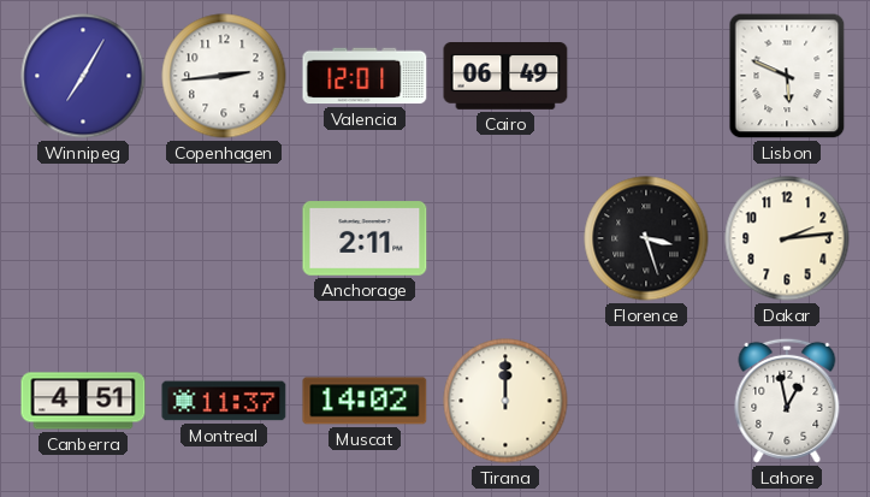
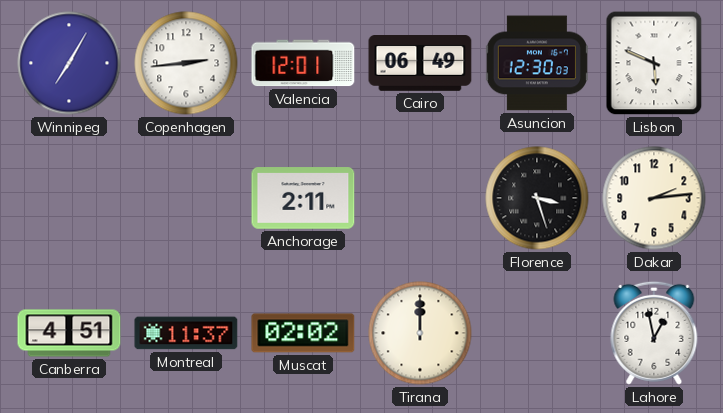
Asuncion: none -> 12:30
Muscat: 14:02 -> 02:02
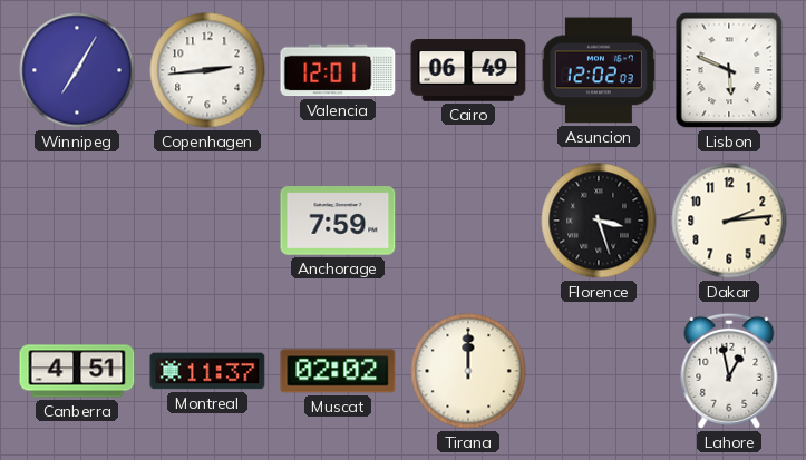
Asuncion: 12:30 -> 12:02
Anchorage: 2:11 -> 7:59
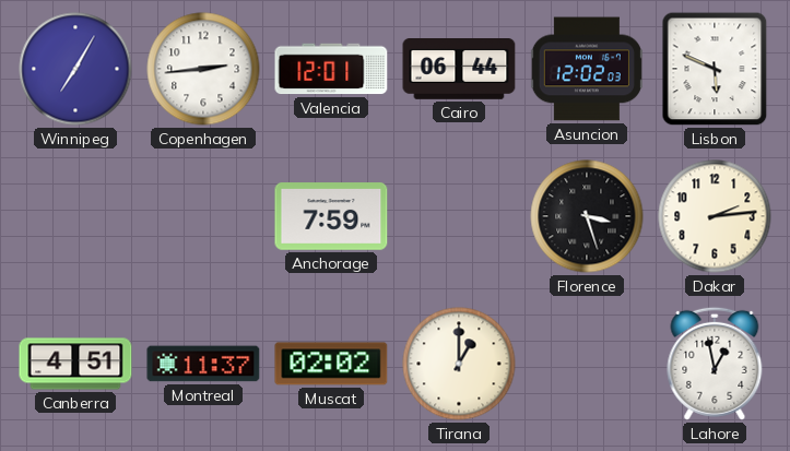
Cairo: 06:49 -> 06:44
Tirana: 12:00 -> 1:00
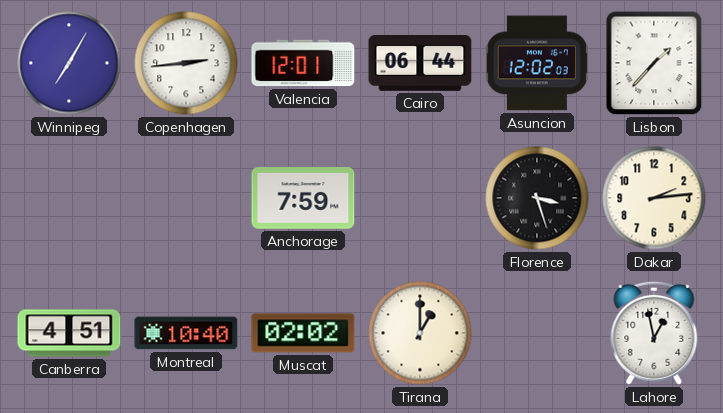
Lisbon: 5:49 -> 1:37
Montreal: 11:37 -> 10:40
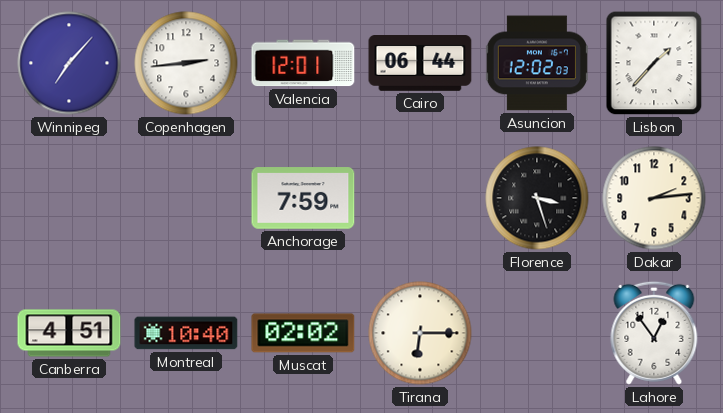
Winnipeg: 7:05 -> 7:07
Tirana: 1:00 -> 6:15
Lahore: 12:58 -> 12:54
